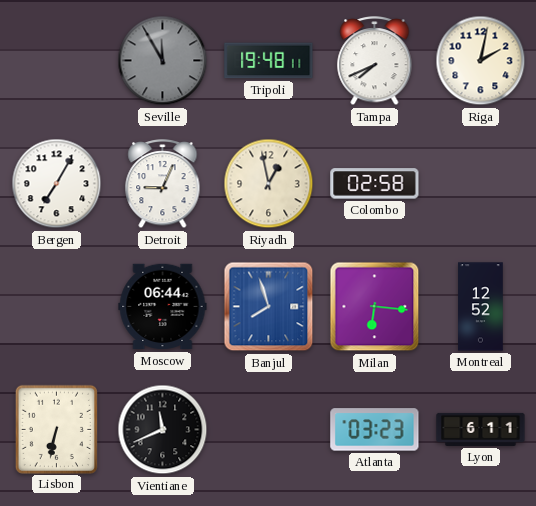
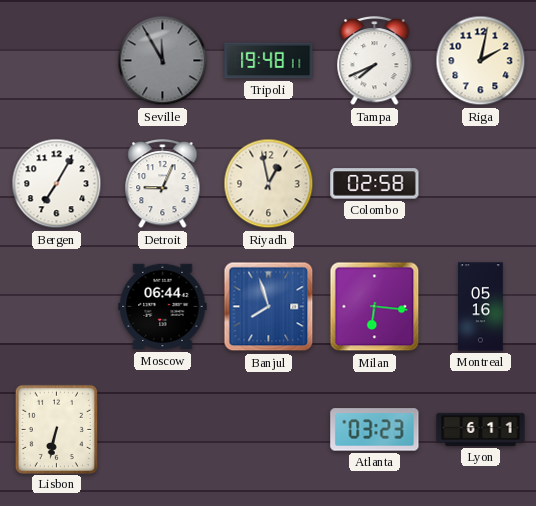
Montreal: 12:52 -> 05:16
Vientiane: 11:41 -> none
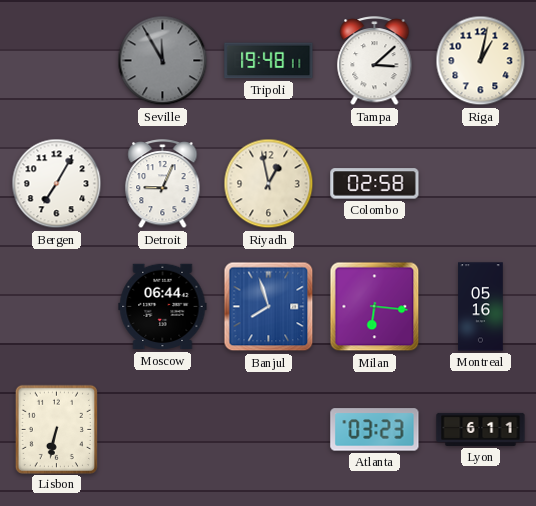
Tampa: 7:41 -> 3:08
Riga: 2:02 -> 1:02
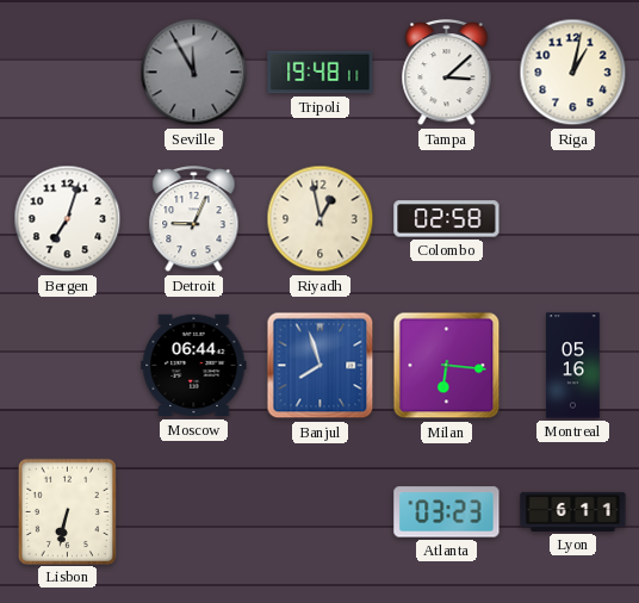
Bergen: 7:05 -> 7:03
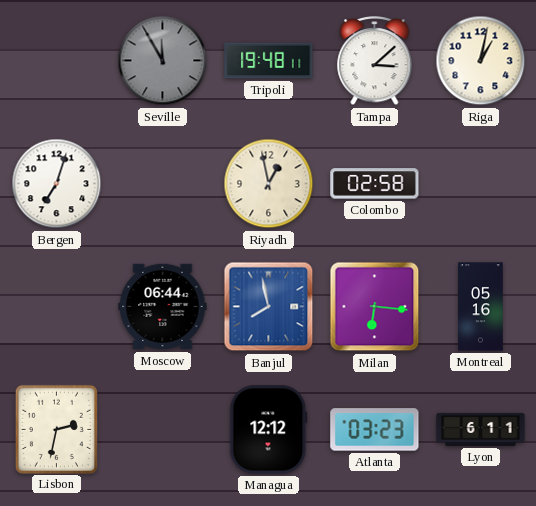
Detroit: 9:04 -> none
Banjul: 7:57 -> 7:58
Lisbon: 6:32 -> 2:32
Managua: none -> 12:12
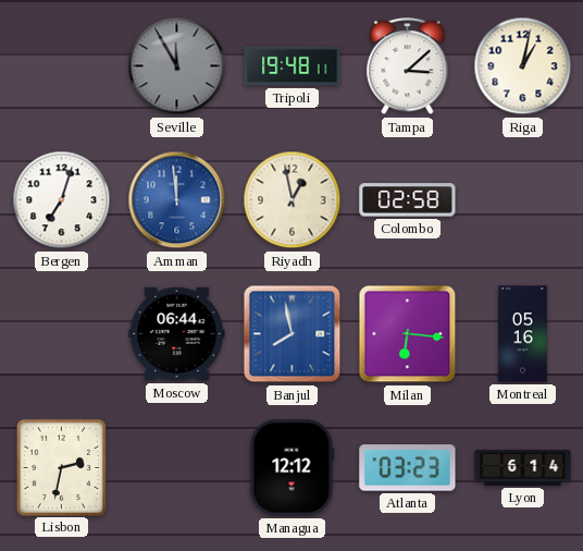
Amman: none -> 11:59
Lyon: 6:11 -> 6:14
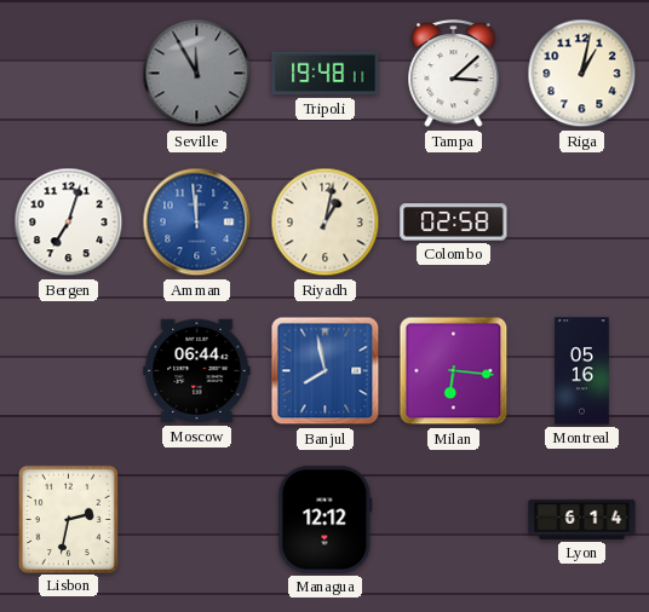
Riyadh: 12:58 -> 1:02
Atlanta: 03:23 -> none
